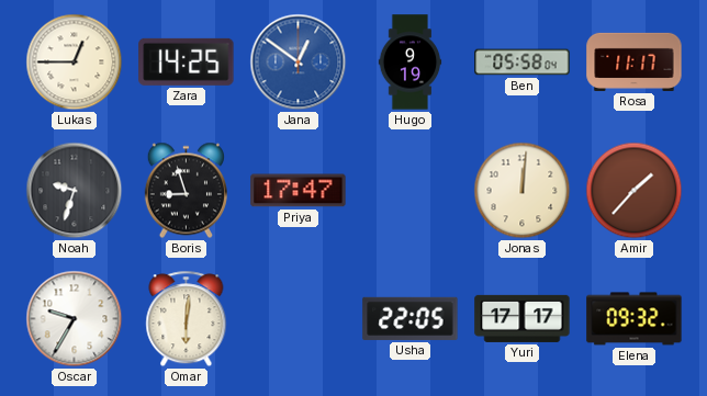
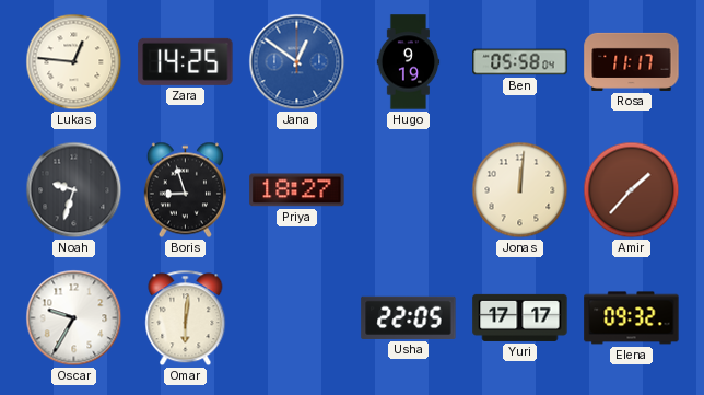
Lukas: 12:45 -> 12:46
Priya: 17:47 -> 18:27
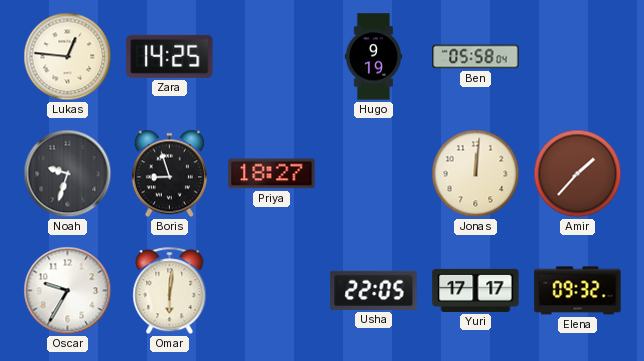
Jana: 12:51 -> none
Rosa: 11:17 -> none
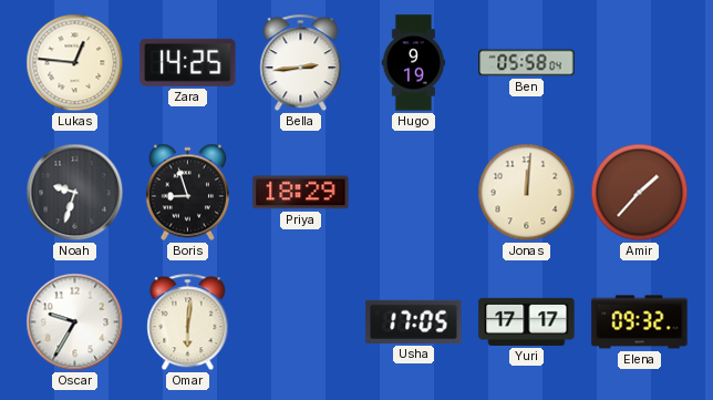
Bella: none -> 2:44
Priya: 18:27 -> 18:29
Usha: 22:05 -> 17:05
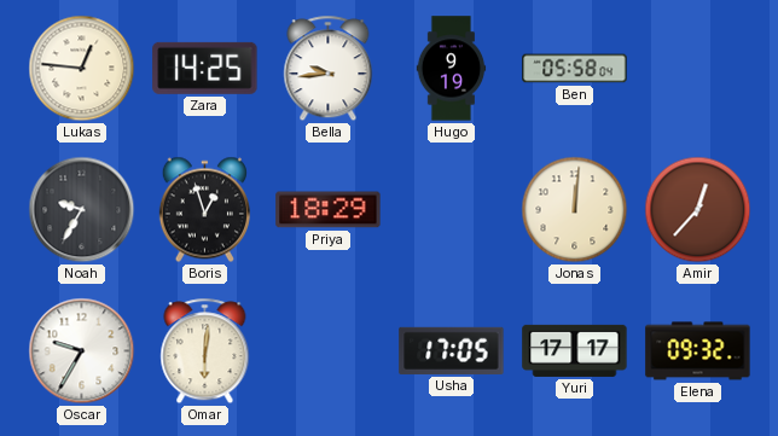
Bella: 2:44 -> 9:44
Noah: 9:33 -> 9:35
Boris: 8:57 -> 12:57
Amir: 1:37 -> 12:37
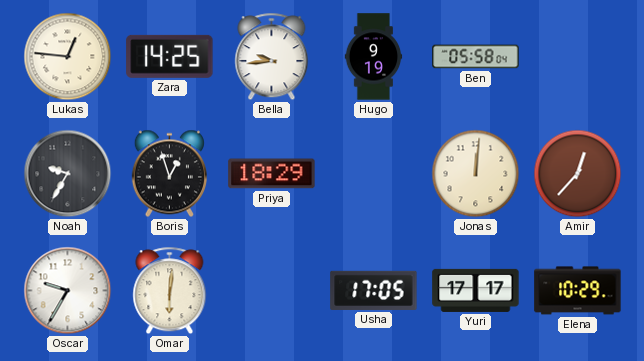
Elena: 09:32 -> 10:29
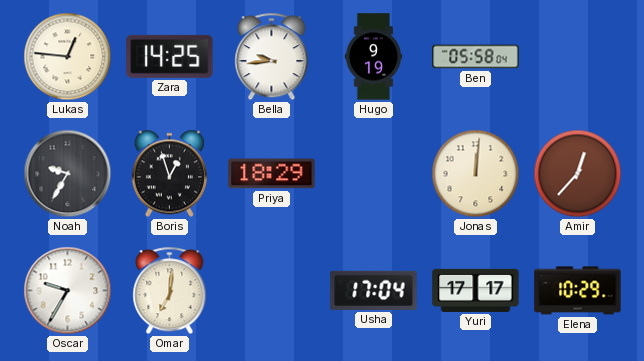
Omar: 6:01 -> 7:01
Usha: 17:05 -> 17:04
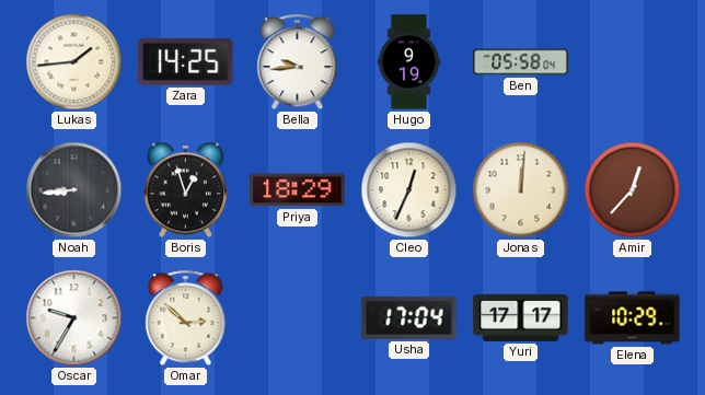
Lukas: 12:46 -> 1:44
Noah: 9:35 -> 8:44
Cleo: none -> 12:34
Omar: 7:01 -> 2:52
